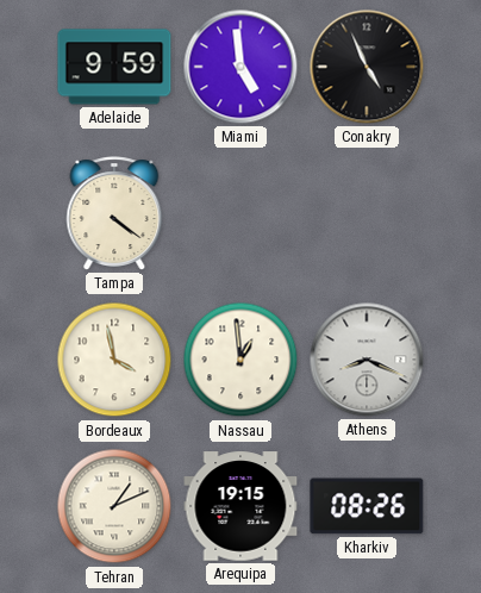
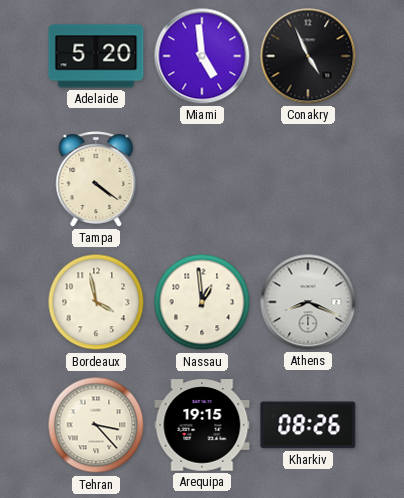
Adelaide: 9:59 -> 5:20
Tehran: 1:11 -> 3:23
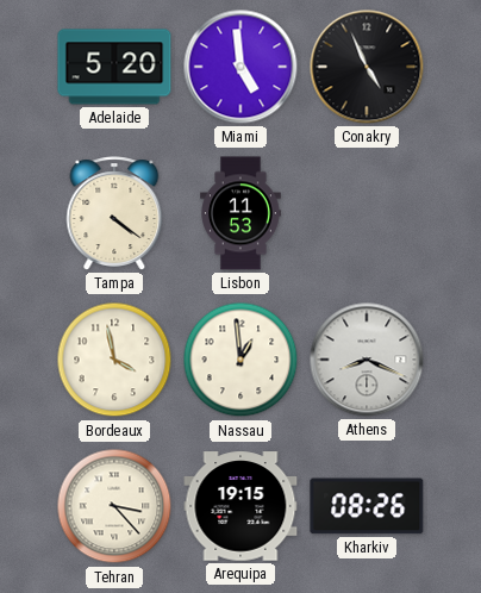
Lisbon: none -> 11:53
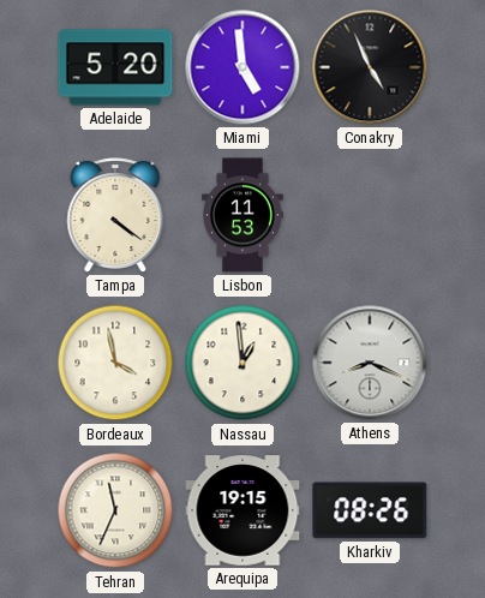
Tehran: 3:23 -> 11:34
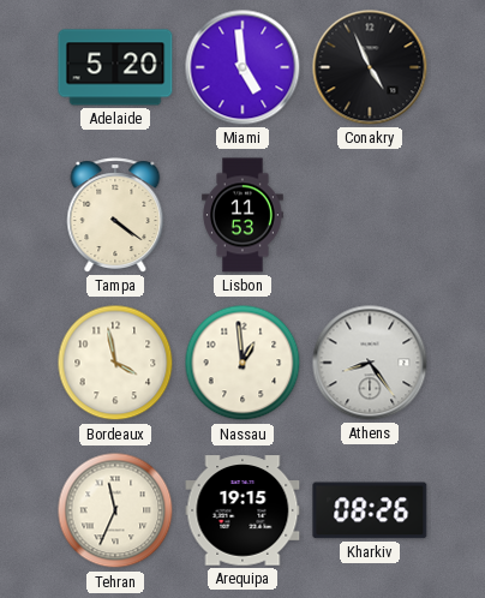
Athens: 8:19 -> 8:24
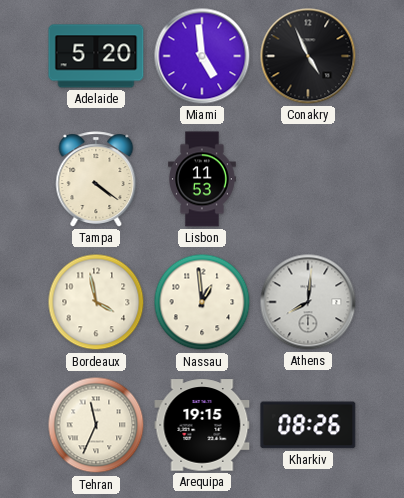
Athens: 8:24 -> 8:01
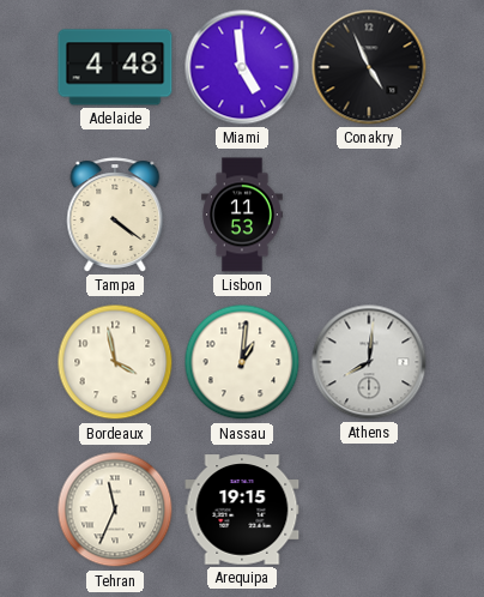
Adelaide: 5:20 -> 4:48
Nassau: 12:59 -> 1:01
Kharkiv: 08:26 -> none
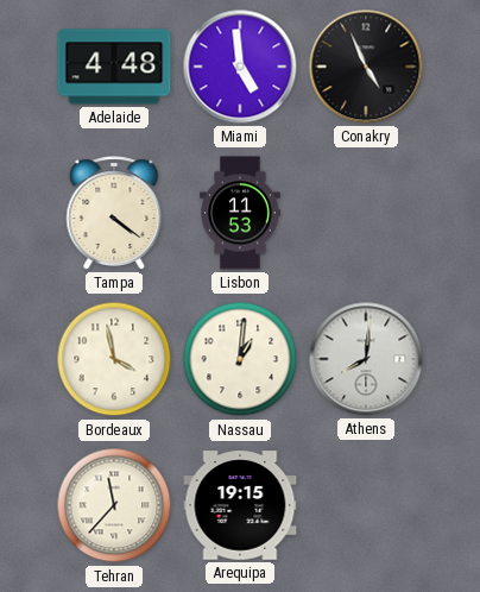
Tehran: 11:34 -> 11:37
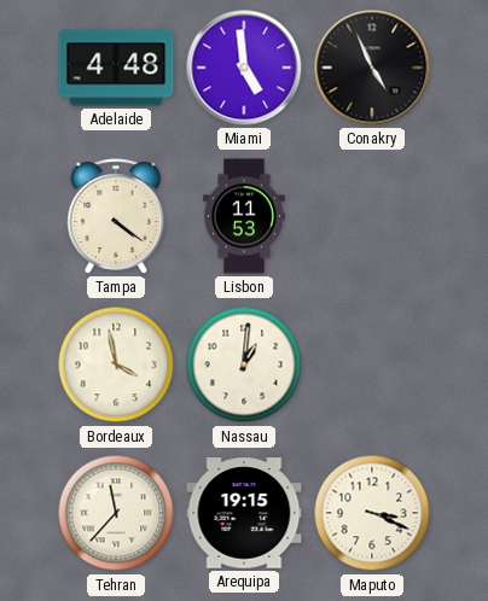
Athens: 8:01 -> none
Maputo: none -> 3:19
